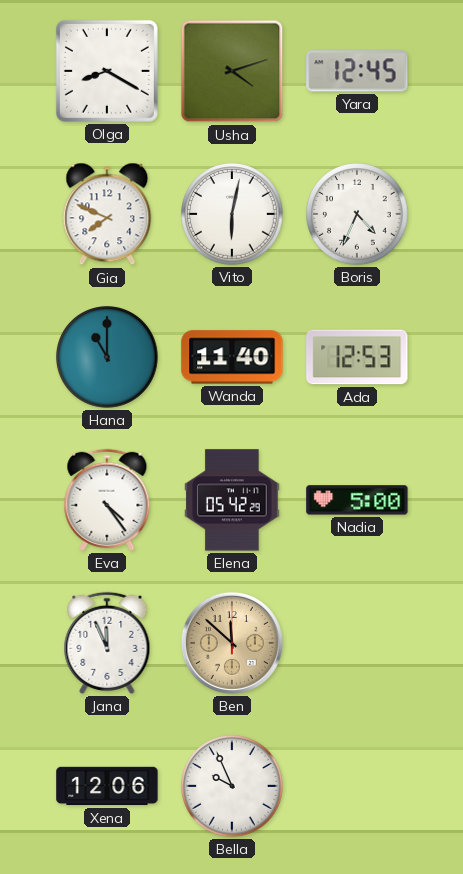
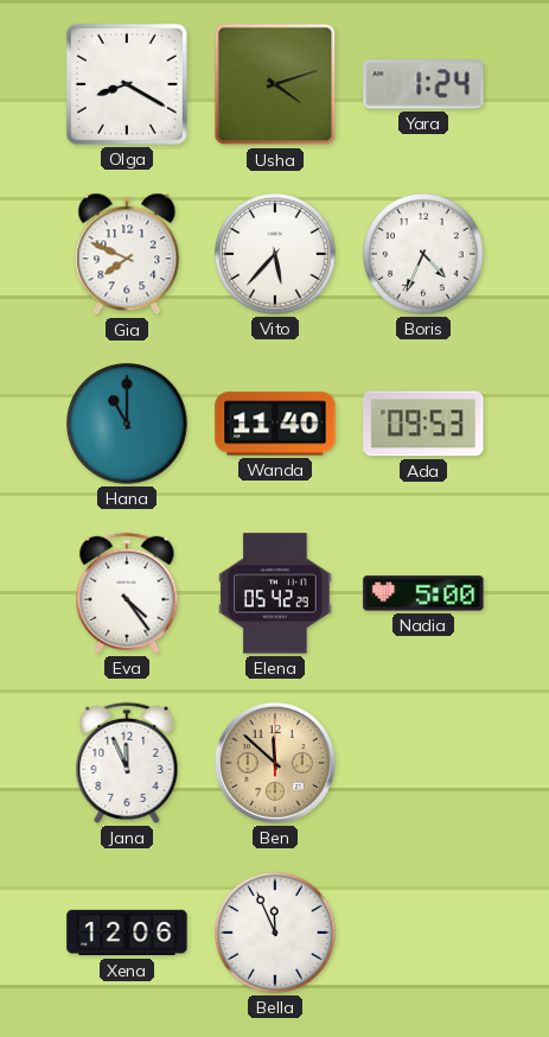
Yara: 12:45 -> 1:24
Vito: 6:02 -> 5:37
Ada: 12:53 -> 09:53
Bella: 9:56 -> 11:56
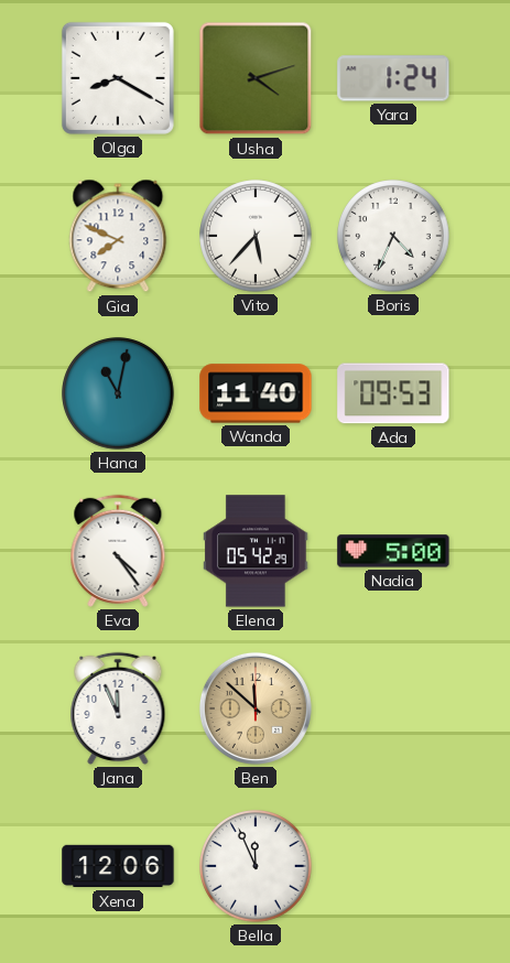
Hana: 11:00 -> 11:02
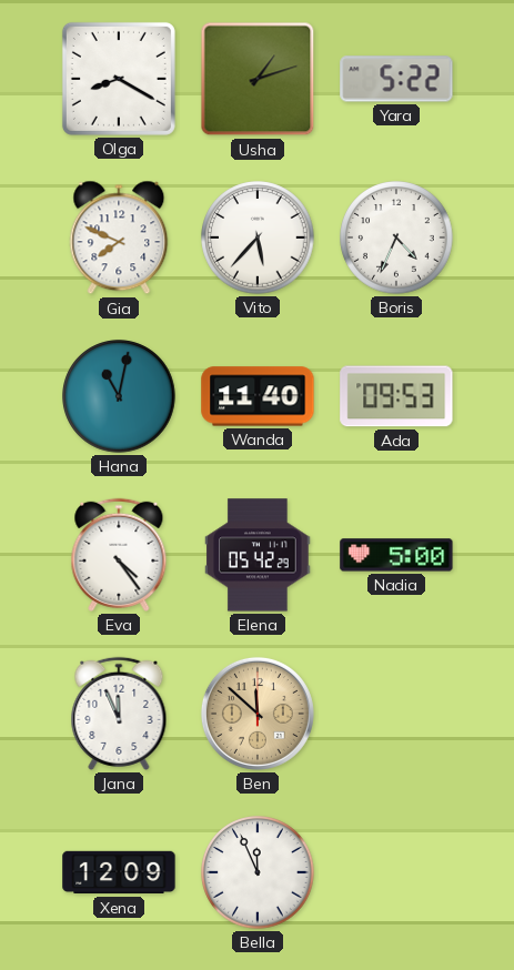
Usha: 4:12 -> 1:12
Yara: 1:24 -> 5:22
Xena: 12:06 -> 12:09
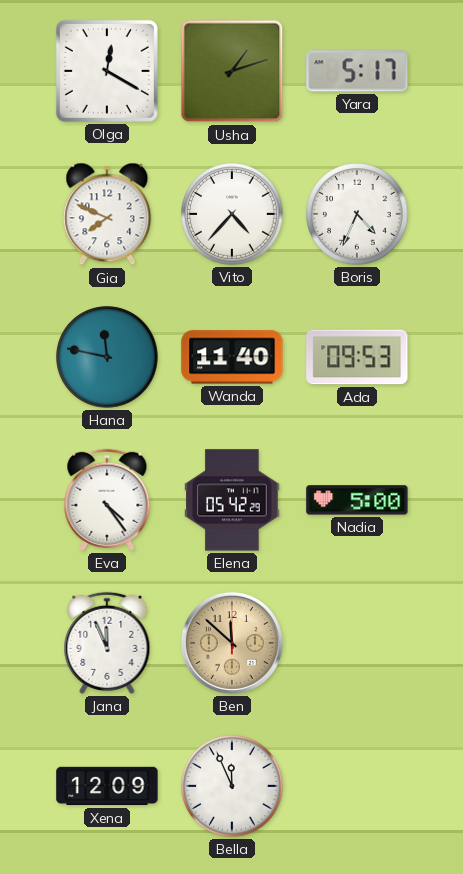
Olga: 8:20 -> 12:20
Yara: 5:22 -> 5:17
Vito: 5:37 -> 4:37
Hana: 11:02 -> 11:47
